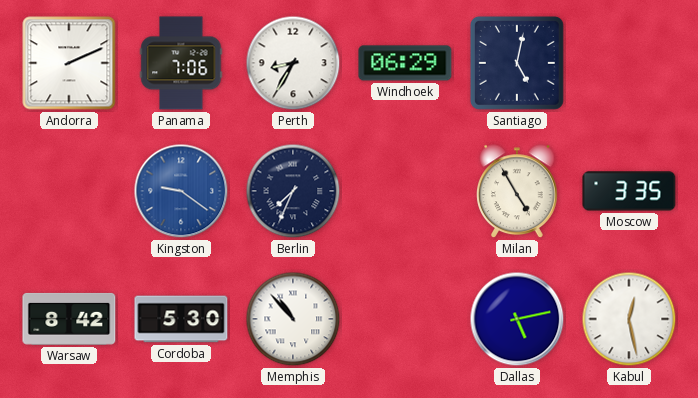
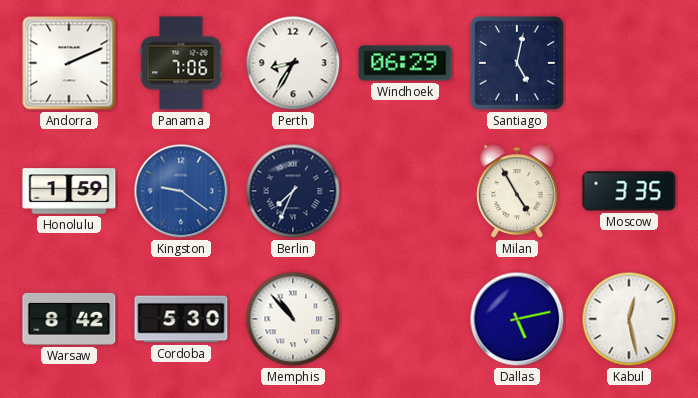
Honolulu: none -> 1:59
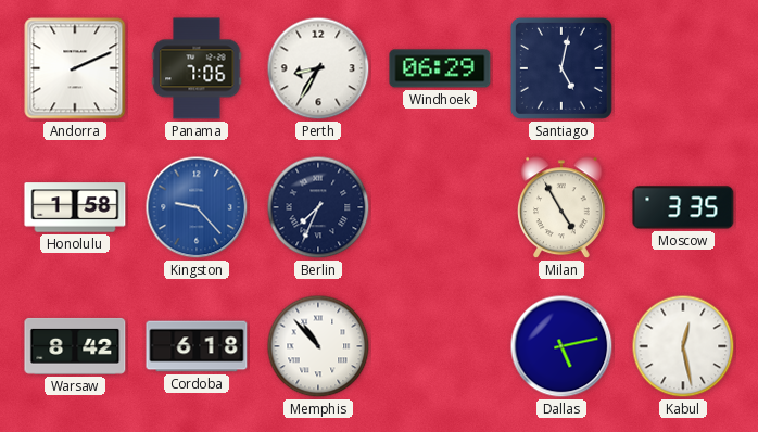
Honolulu: 1:59 -> 1:58
Kingston: 9:21 -> 9:23
Cordoba: 5:30 -> 6:18
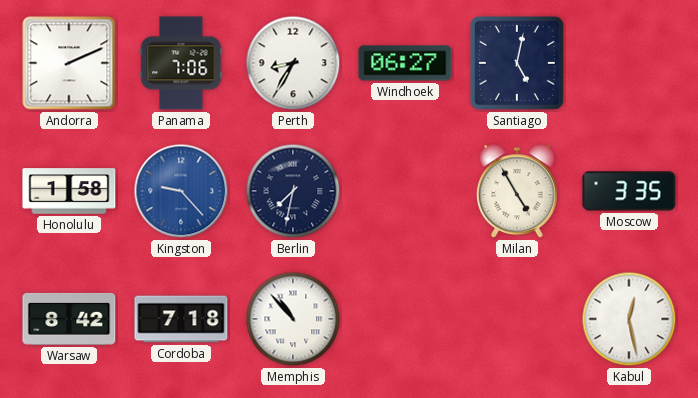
Windhoek: 06:29 -> 06:27
Berlin: 7:34 -> 7:32
Cordoba: 6:18 -> 7:18
Dallas: 5:13 -> none
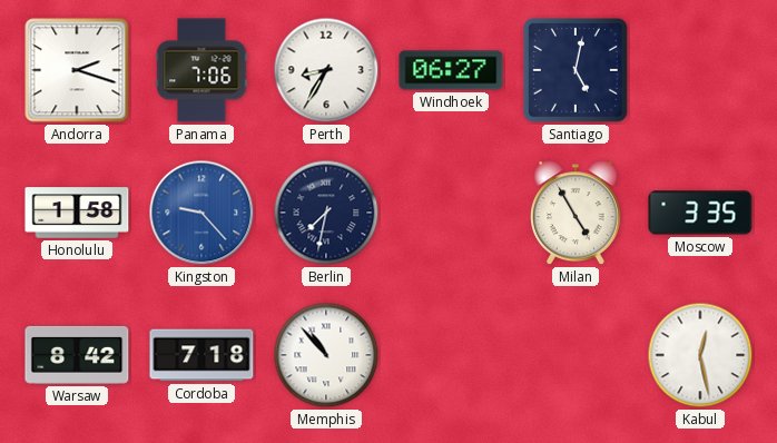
Andorra: 2:11 -> 2:18
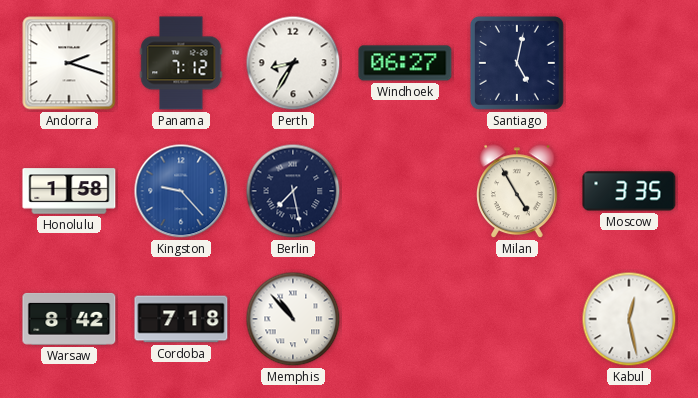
Panama: 7:06 -> 7:12
Berlin: 7:32 -> 7:28
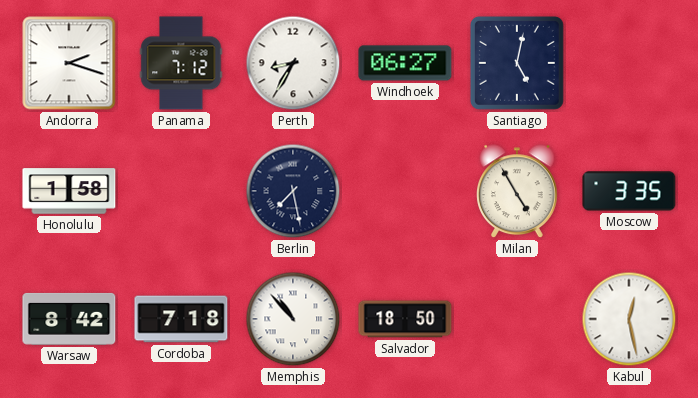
Kingston: 9:23 -> none
Salvador: none -> 18:50
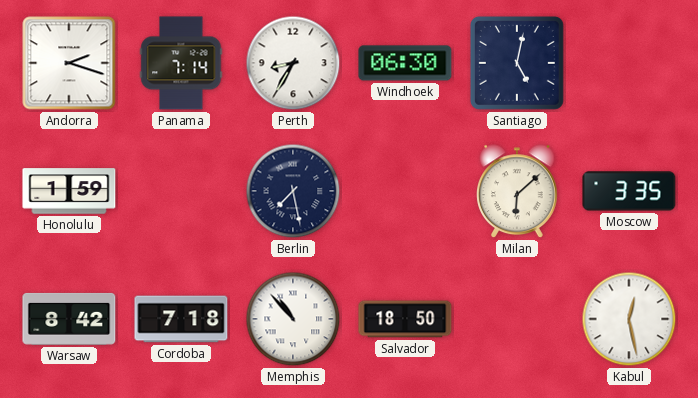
Panama: 7:12 -> 7:14
Windhoek: 06:27 -> 06:30
Honolulu: 1:58 -> 1:59
Milan: 4:55 -> 6:08
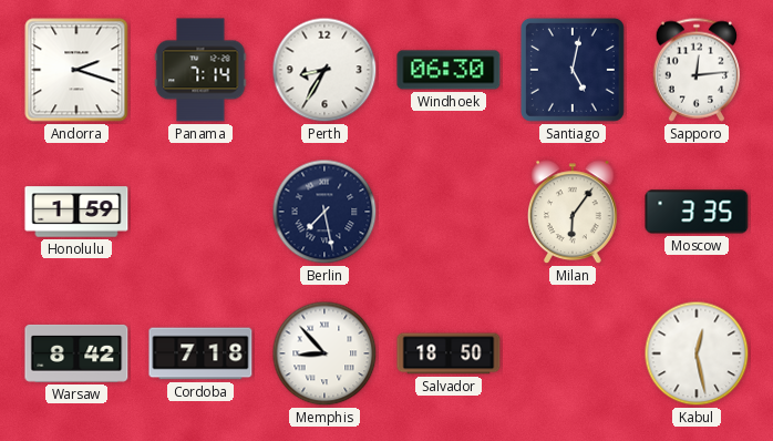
Sapporo: none -> 12:14
Milan: 6:08 -> 6:06
Memphis: 10:53 -> 8:53
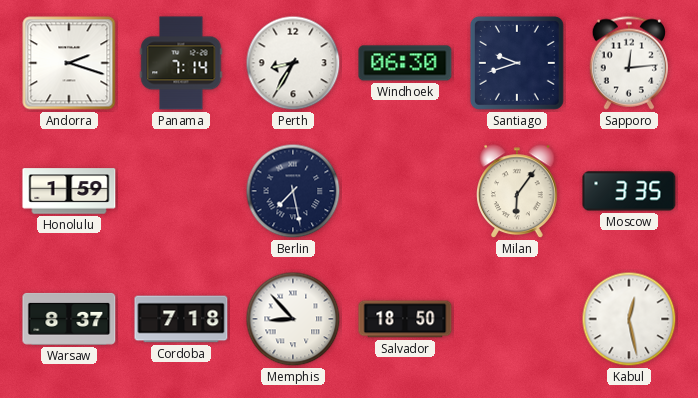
Santiago: 5:02 -> 9:42
Warsaw: 8:42 -> 8:37
